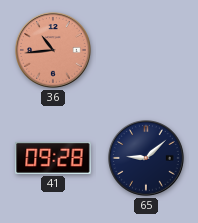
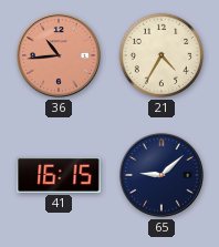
21: none -> 4:35
41: 09:28 -> 16:15
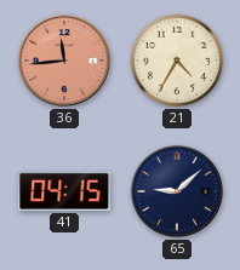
36: 10:44 -> 11:44
41: 16:15 -> 04:15
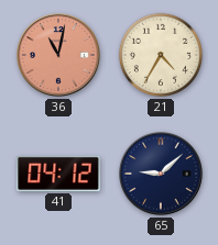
36: 11:44 -> 11:02
41: 04:15 -> 04:12
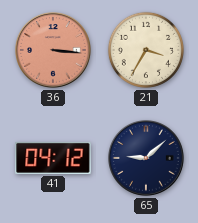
36: 11:02 -> 3:16
21: 4:35 -> 3:35
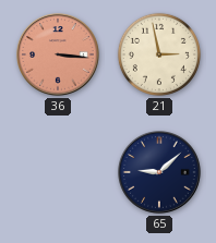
21: 3:35 -> 2:58
41: 04:12 -> none
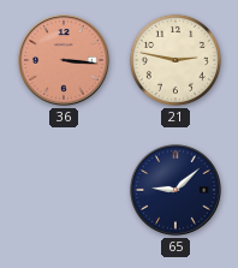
21: 2:58 -> 2:47
